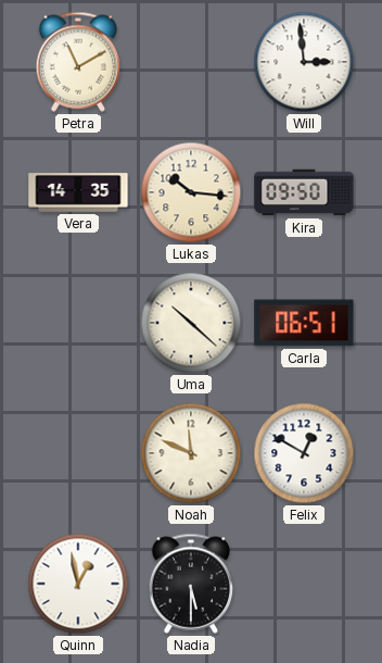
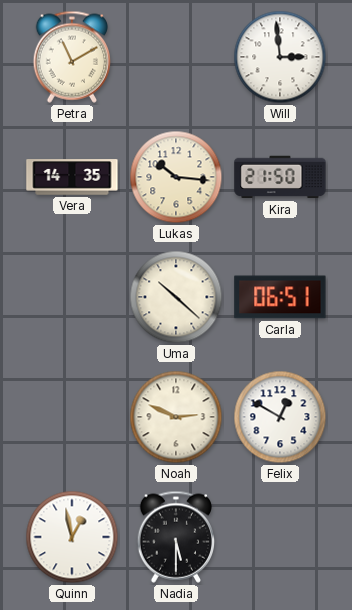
Kira: 09:50 -> 21:50
Noah: 11:49 -> 2:49
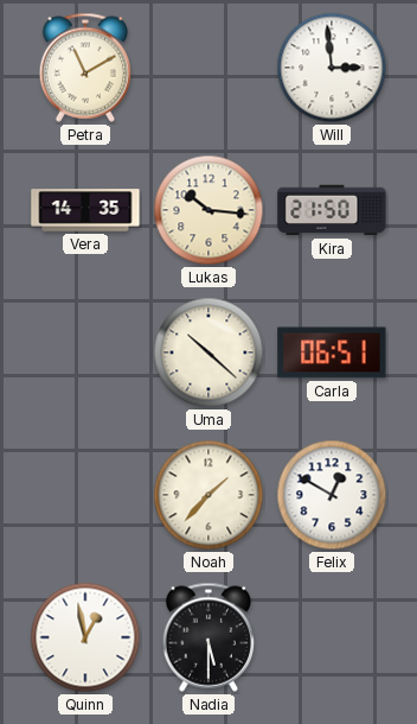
Noah: 2:49 -> 1:37
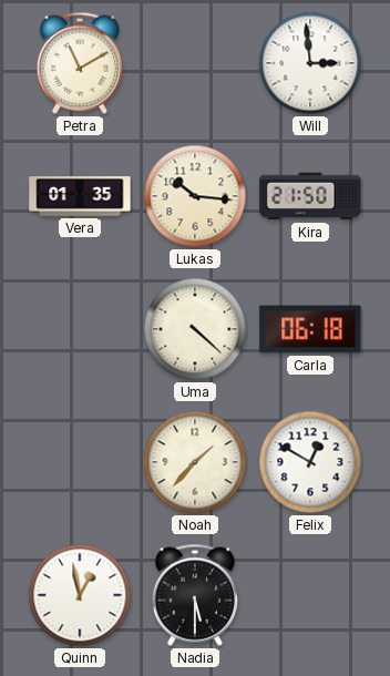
Vera: 14:35 -> 01:35
Uma: 10:22 -> 4:22
Carla: 06:51 -> 06:18
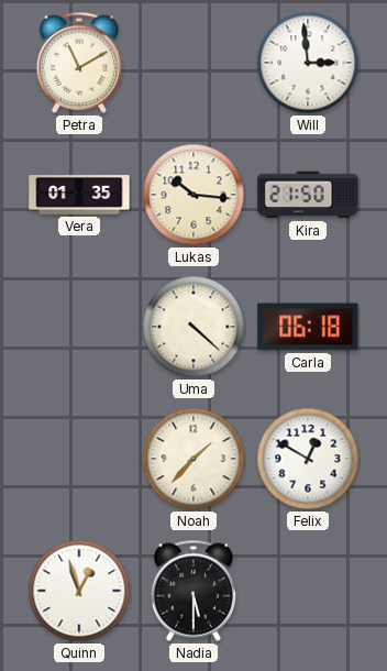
Quinn: 12:58 -> 12:57
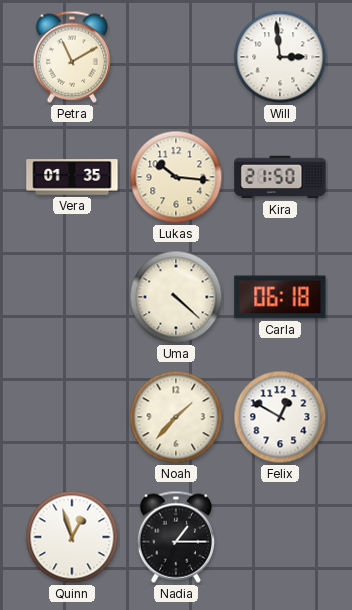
Nadia: 5:30 -> 1:15
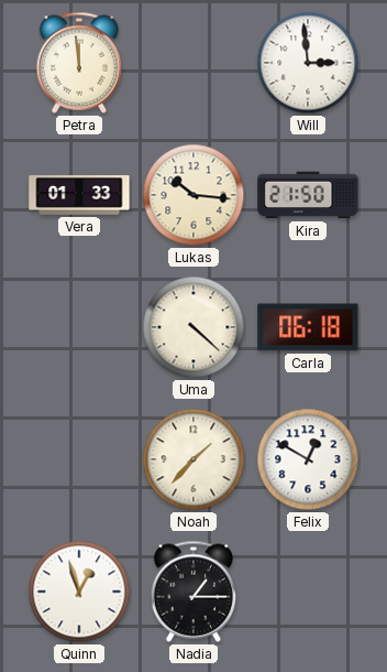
Petra: 11:10 -> 11:59
Vera: 01:35 -> 01:33
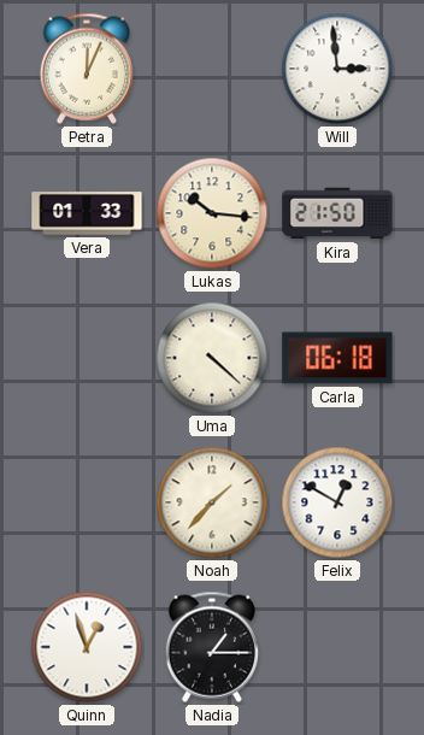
Petra: 11:59 -> 12:04
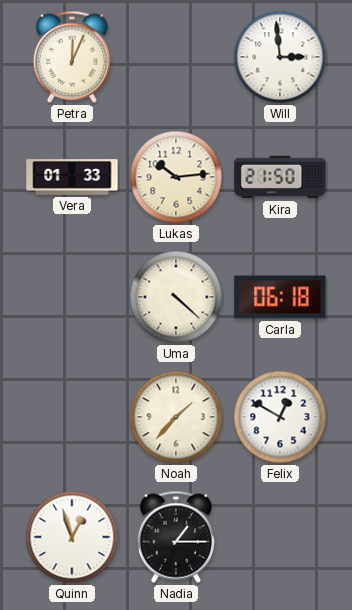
Lukas: 10:16 -> 10:14
